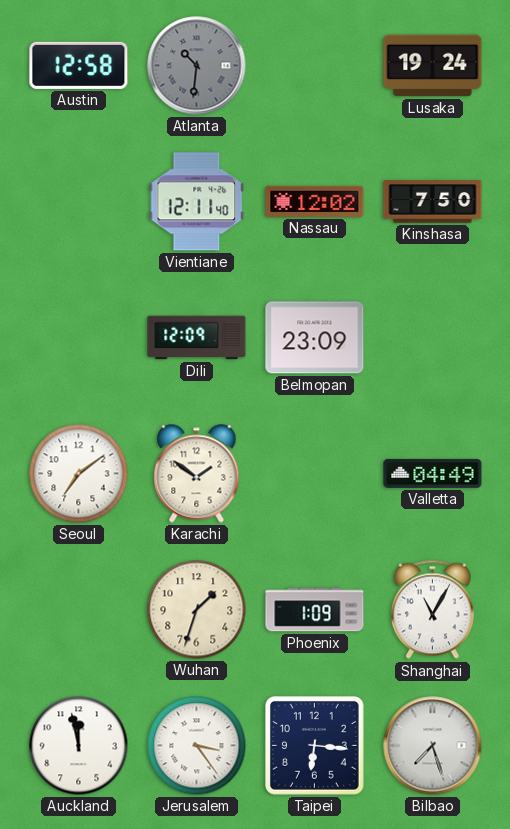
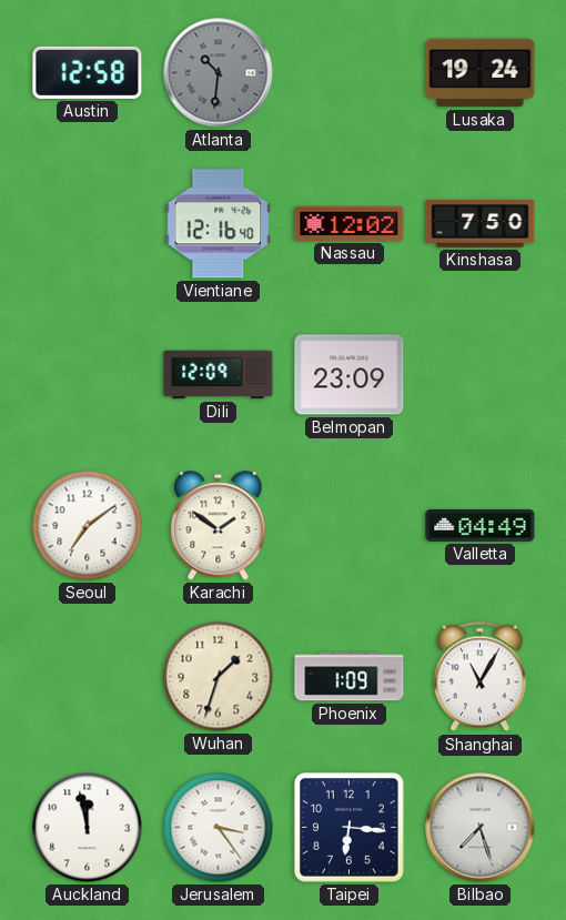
Vientiane: 12:11 -> 12:16
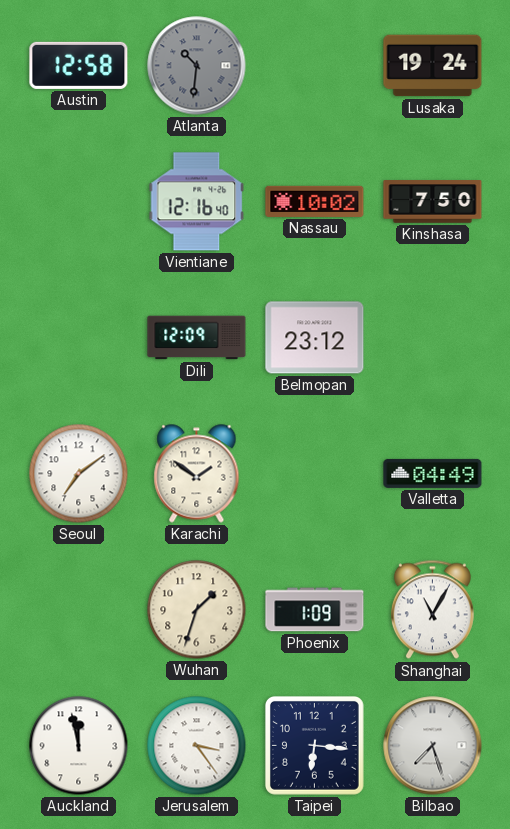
Nassau: 12:02 -> 10:02
Belmopan: 23:09 -> 23:12
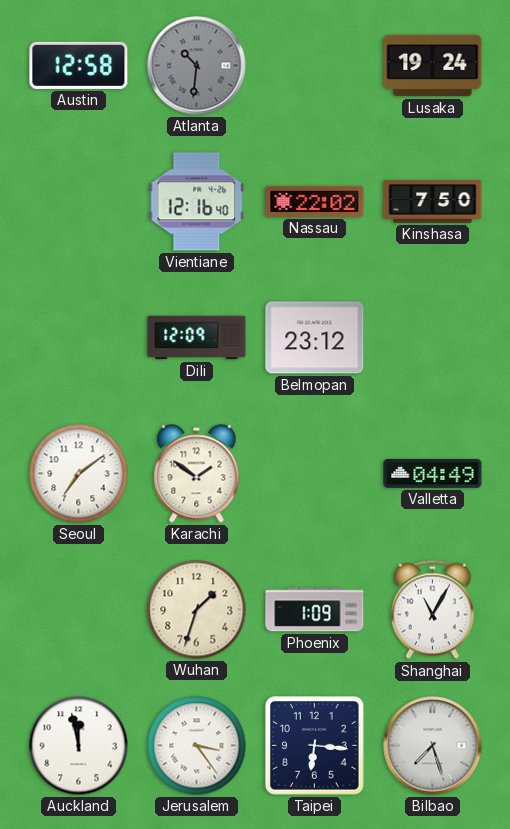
Nassau: 10:02 -> 22:02
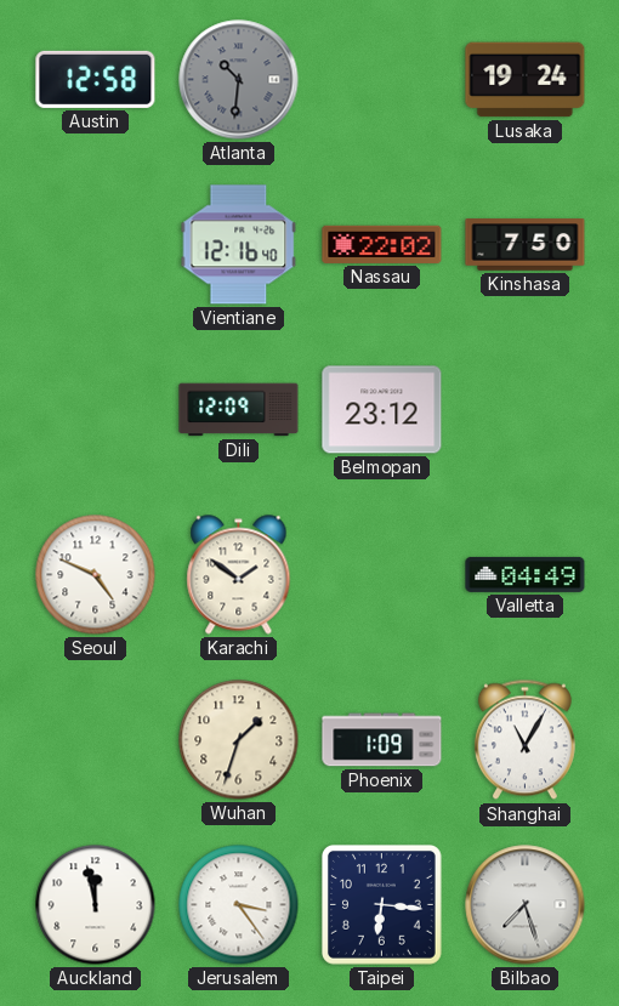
Seoul: 7:09 -> 4:49
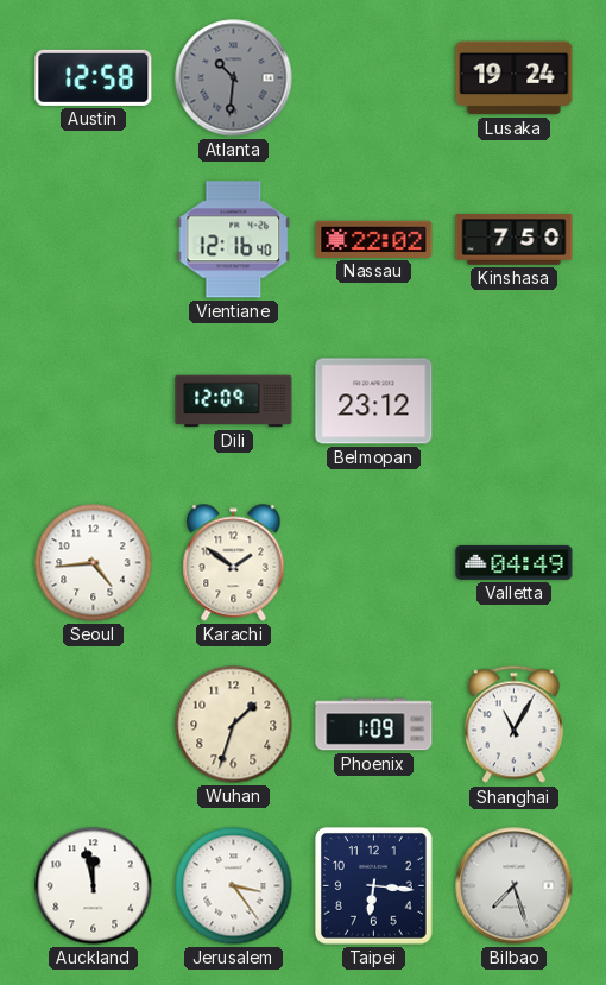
Seoul: 4:49 -> 4:44
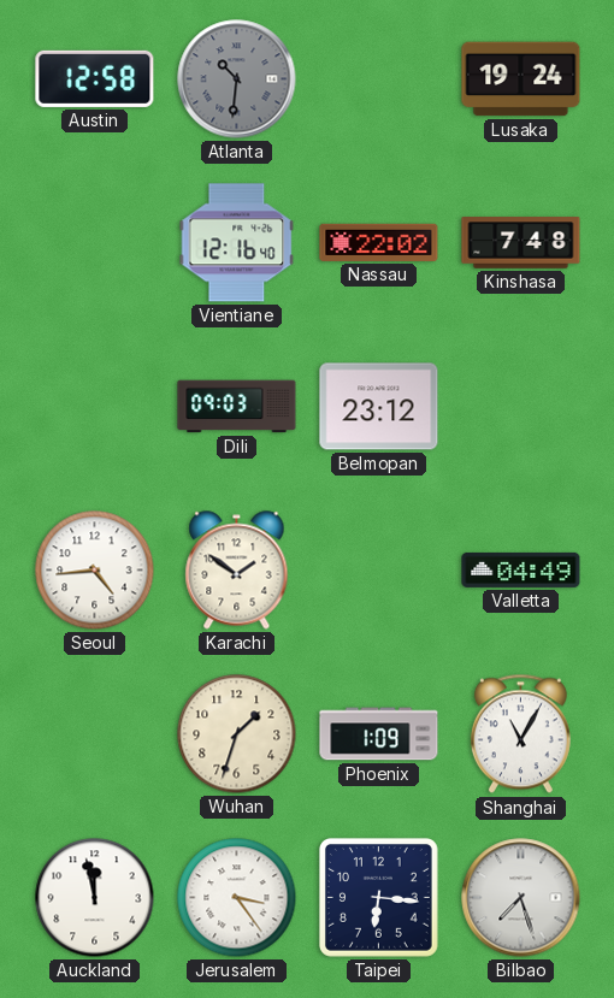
Kinshasa: 7:50 -> 7:48
Dili: 12:09 -> 09:03
